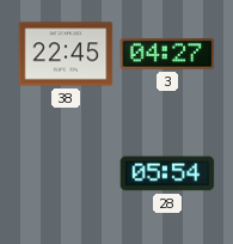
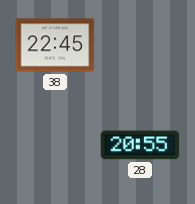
3: 04:27 -> none
28: 05:54 -> 20:55
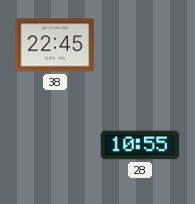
28: 20:55 -> 10:55
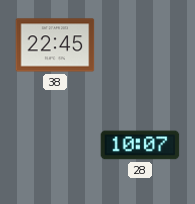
28: 10:55 -> 10:07
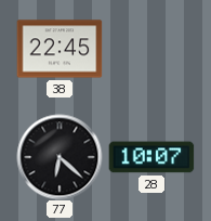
77: none -> 6:22
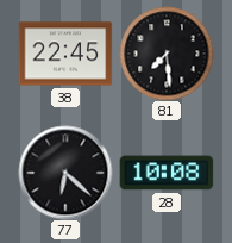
81: none -> 7:29
28: 10:07 -> 10:08
